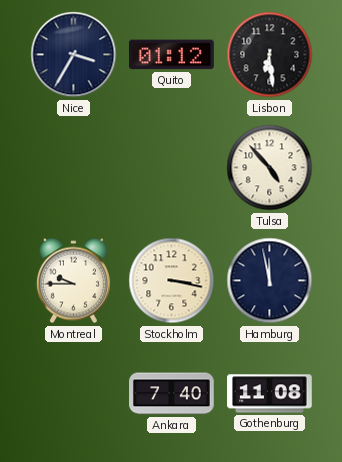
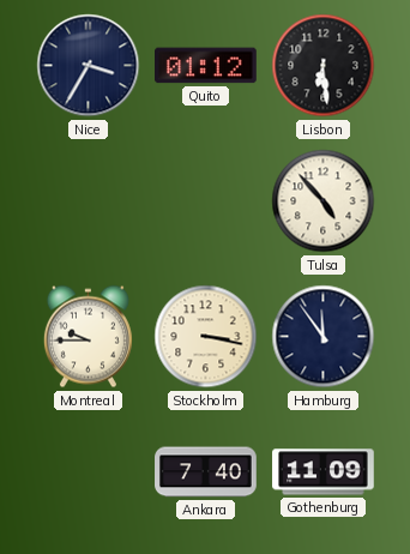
Hamburg: 11:58 -> 11:54
Gothenburg: 11:08 -> 11:09
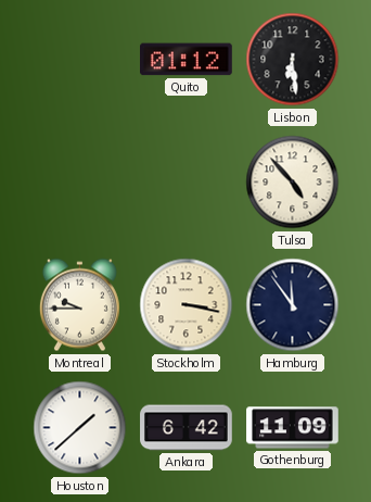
Nice: 3:35 -> none
Houston: none -> 1:38
Ankara: 7:40 -> 6:42
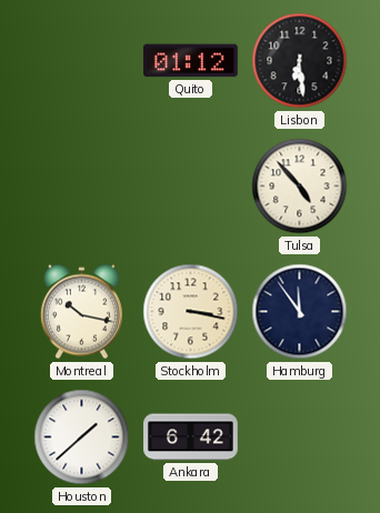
Montreal: 9:45 -> 10:17
Gothenburg: 11:09 -> none
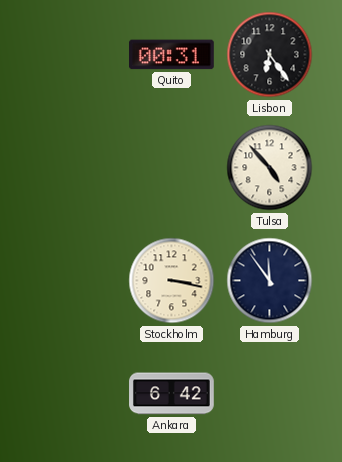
Quito: 01:12 -> 00:31
Lisbon: 6:29 -> 6:24
Montreal: 10:17 -> none
Houston: 1:38 -> none
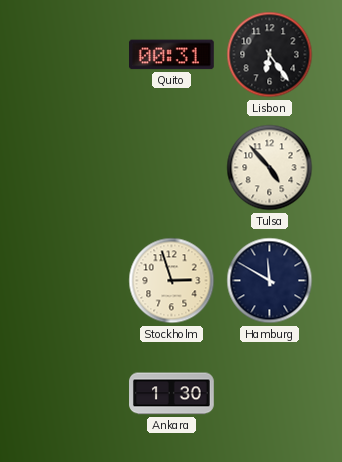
Stockholm: 3:17 -> 2:57
Hamburg: 11:54 -> 11:50
Ankara: 6:42 -> 1:30
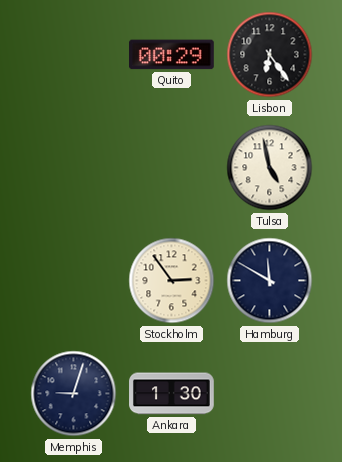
Quito: 00:31 -> 00:29
Tulsa: 4:53 -> 4:58
Stockholm: 2:57 -> 2:54
Memphis: none -> 9:03
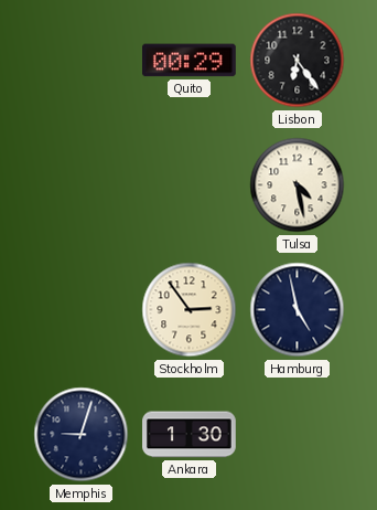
Tulsa: 4:58 -> 4:28
Hamburg: 11:50 -> 4:58
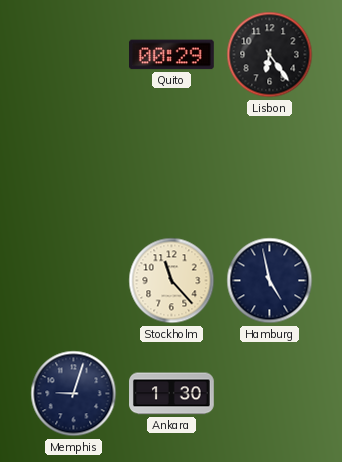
Tulsa: 4:28 -> none
Stockholm: 2:54 -> 11:23
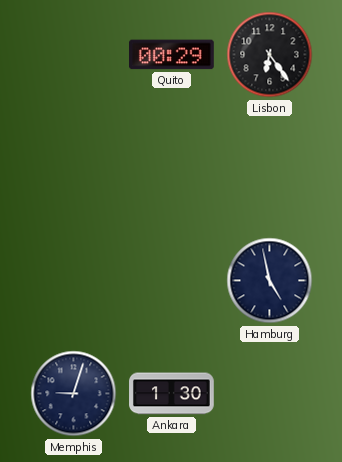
Stockholm: 11:23 -> none
